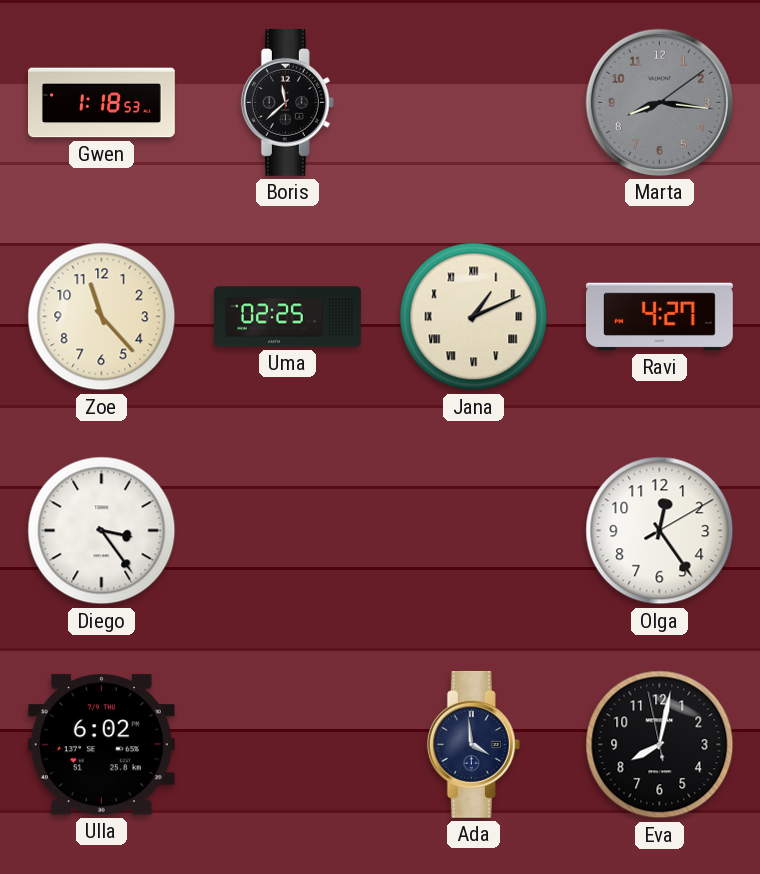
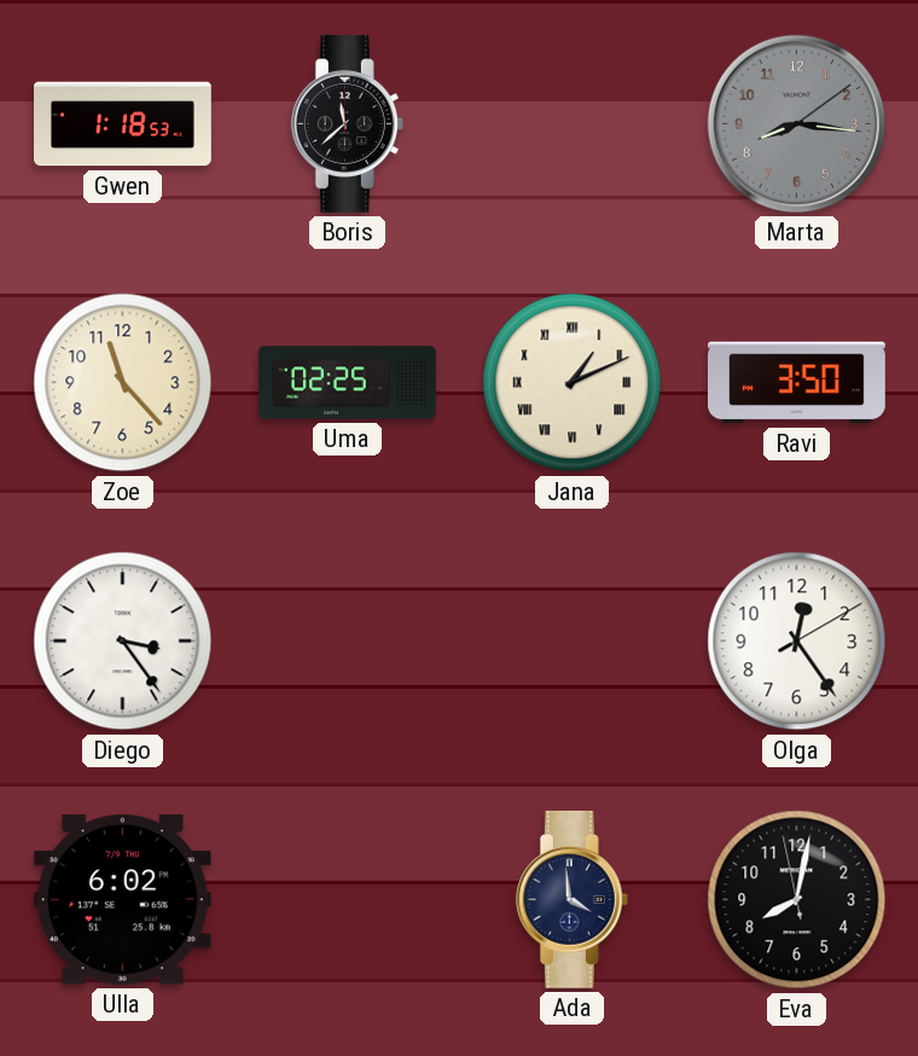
Ravi: 4:27 -> 3:50
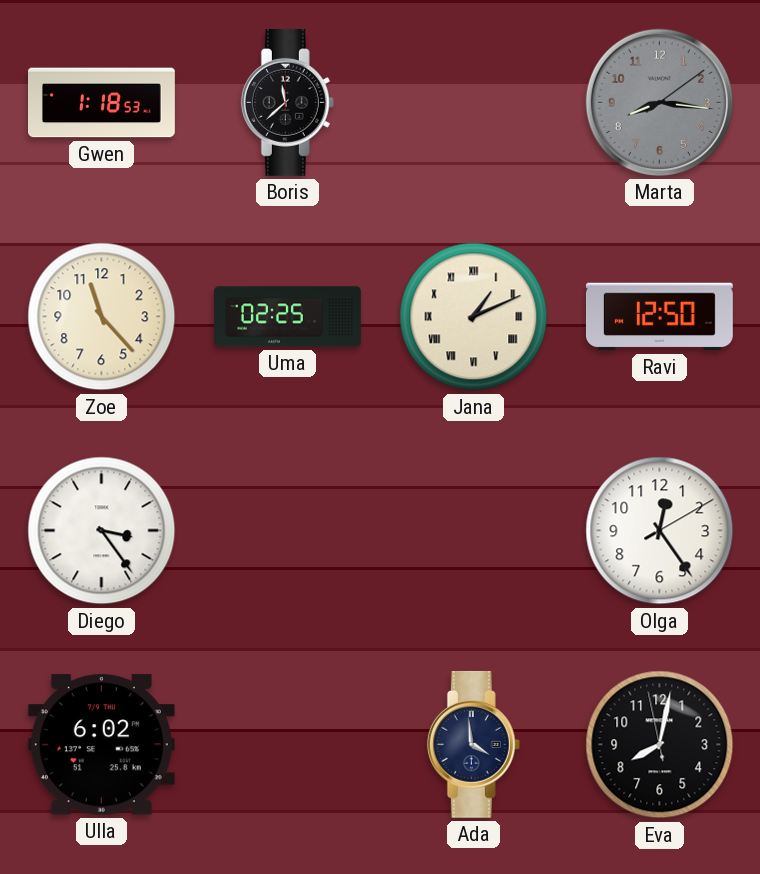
Ravi: 3:50 -> 12:50
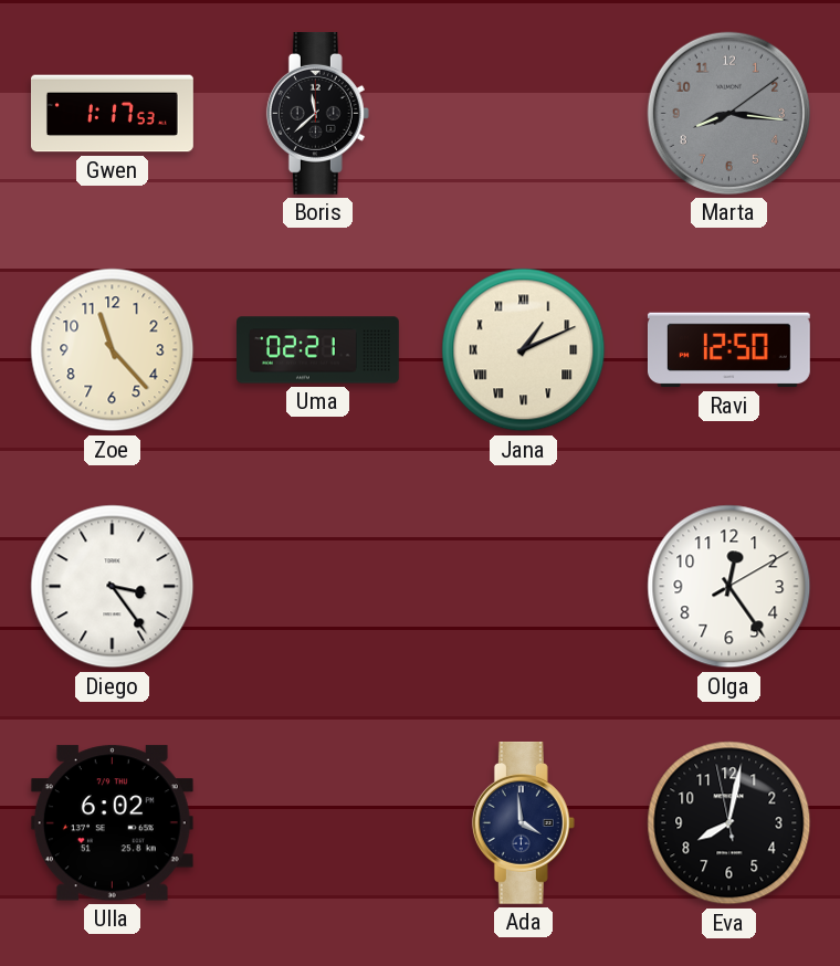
Gwen: 1:18 -> 1:17
Uma: 02:25 -> 02:21
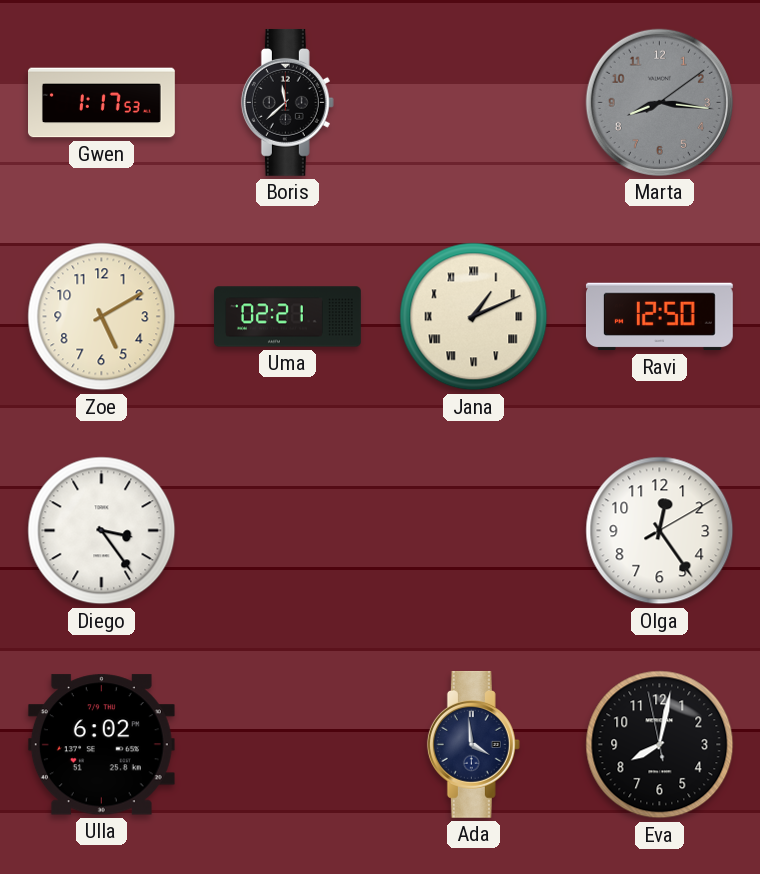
Zoe: 11:23 -> 5:10
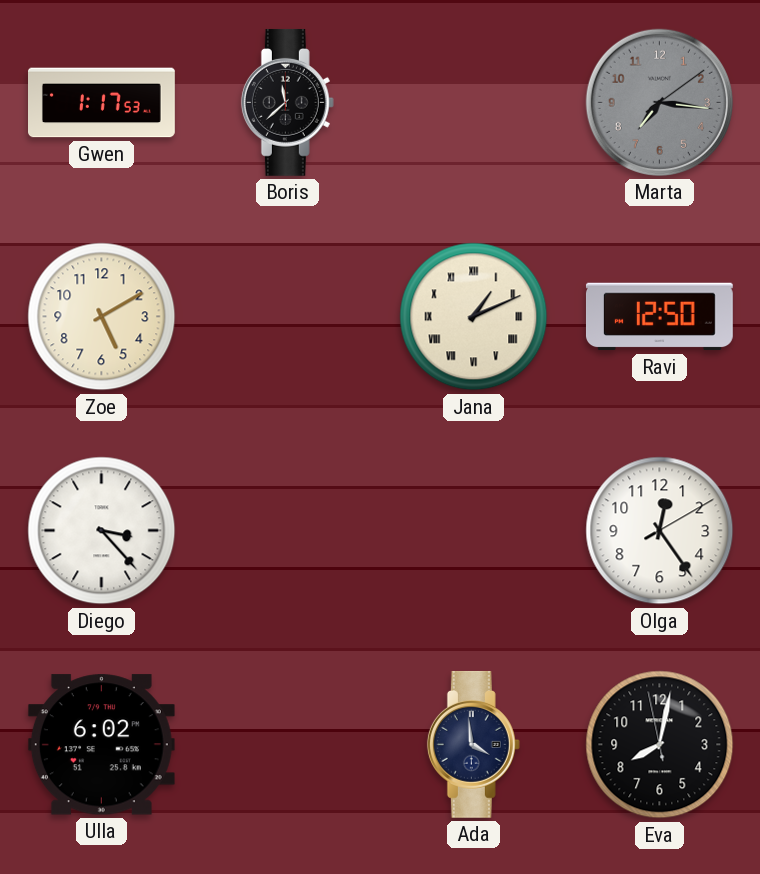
Marta: 8:16 -> 7:16
Uma: 02:21 -> none
Diego: 3:24 -> 3:23
